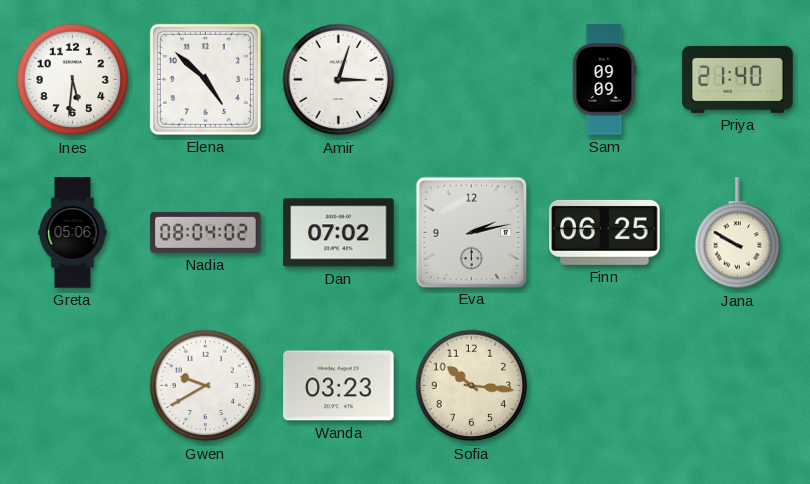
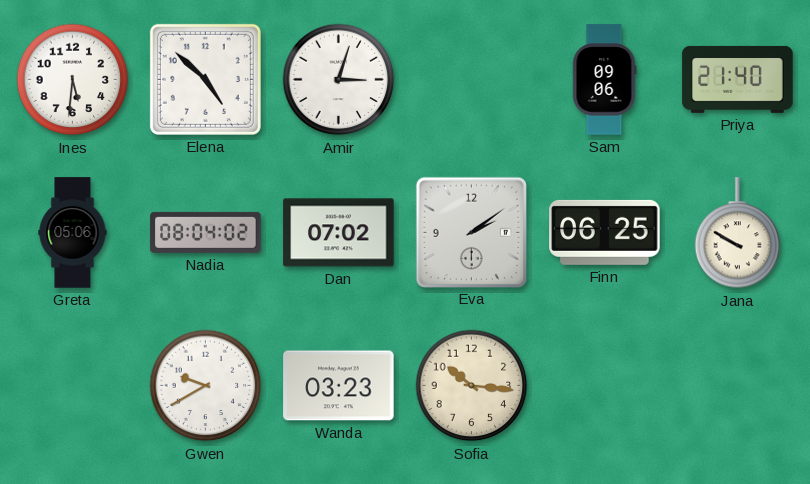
Sam: 09:09 -> 09:06
Eva: 2:13 -> 2:09
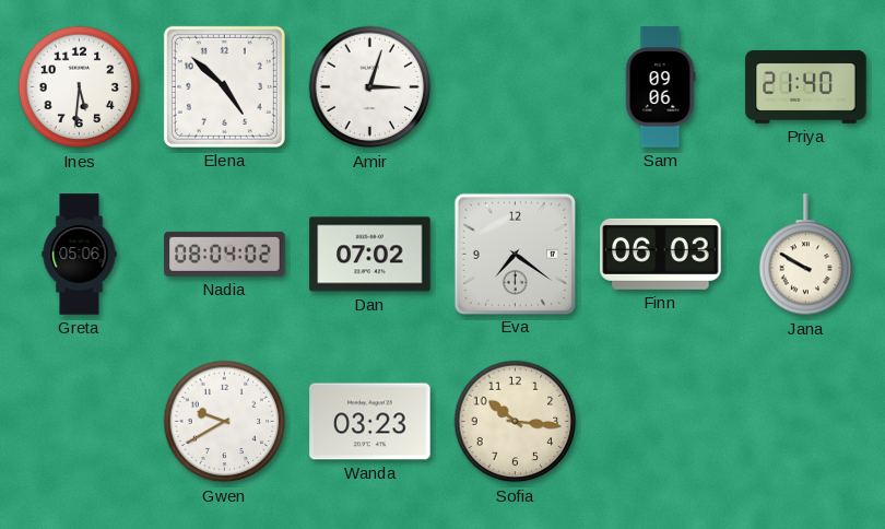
Eva: 2:09 -> 7:21
Finn: 06:25 -> 06:03
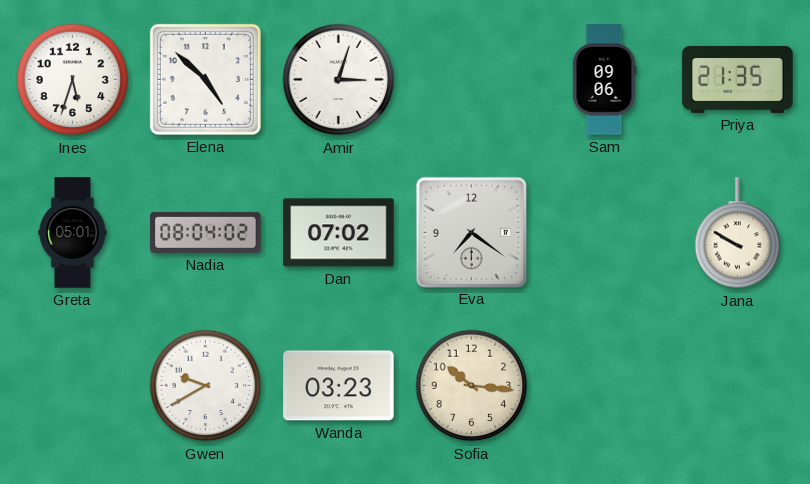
Ines: 5:31 -> 5:33
Priya: 21:40 -> 21:35
Greta: 05:06 -> 05:01
Finn: 06:03 -> none
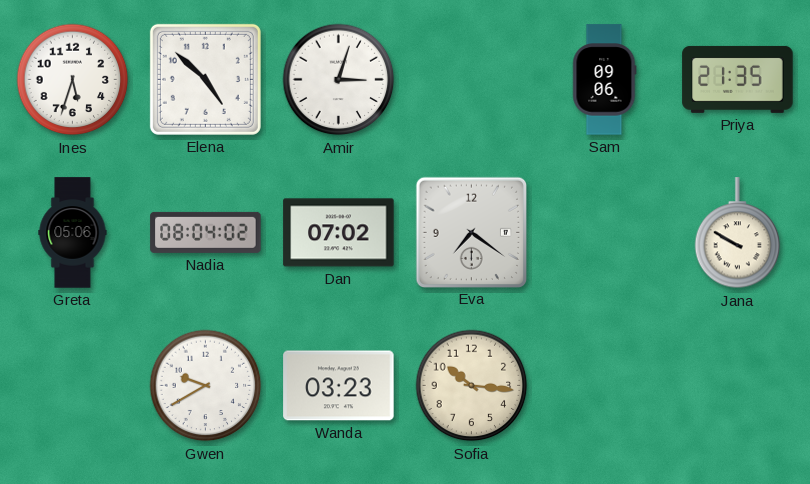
Greta: 05:01 -> 05:06
